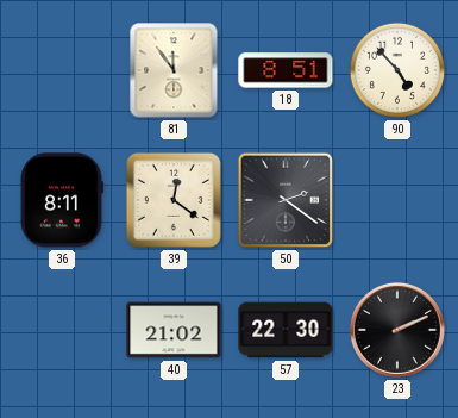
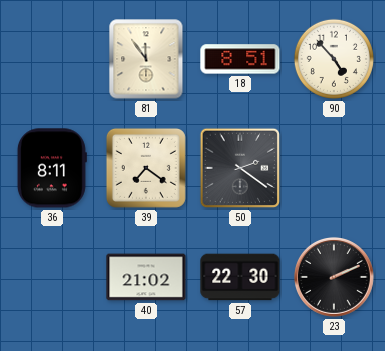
39: 12:21 -> 7:21
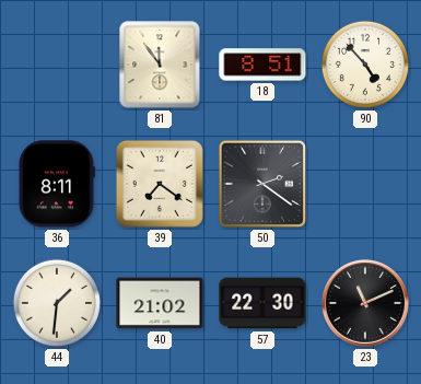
44: none -> 1:31
23: 2:11 -> 11:11
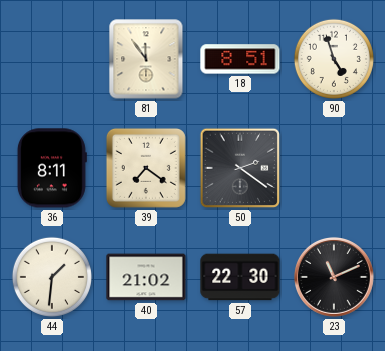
90: 4:53 -> 4:57
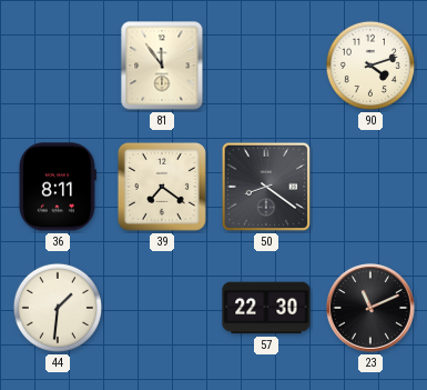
18: 8:51 -> none
90: 4:57 -> 4:12
50: 2:21 -> 8:21
40: 21:02 -> none
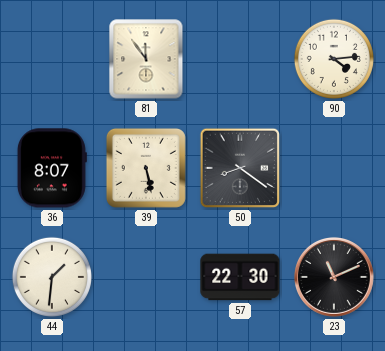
90: 4:12 -> 4:14
36: 8:11 -> 8:07
39: 7:21 -> 5:28
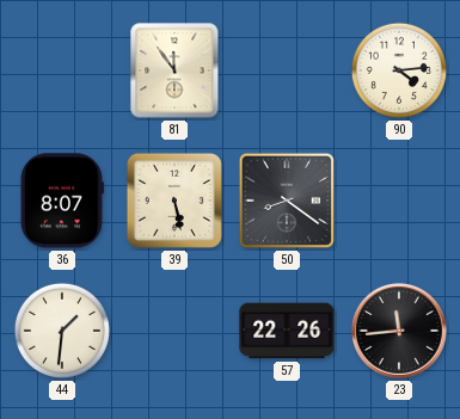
57: 22:30 -> 22:26
23: 11:11 -> 11:44
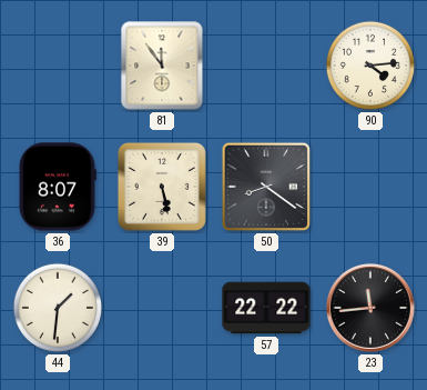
57: 22:26 -> 22:22
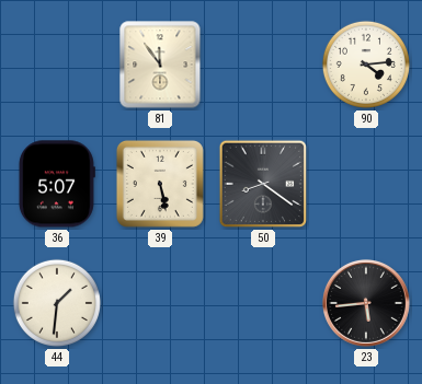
36: 8:07 -> 5:07
57: 22:22 -> none
23: 11:44 -> 5:44
